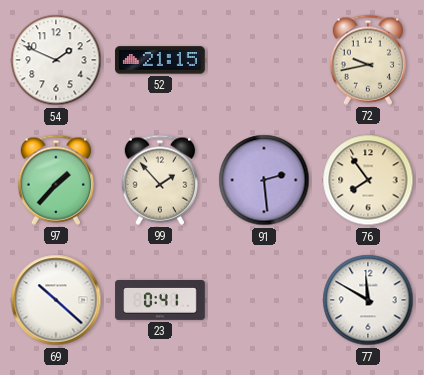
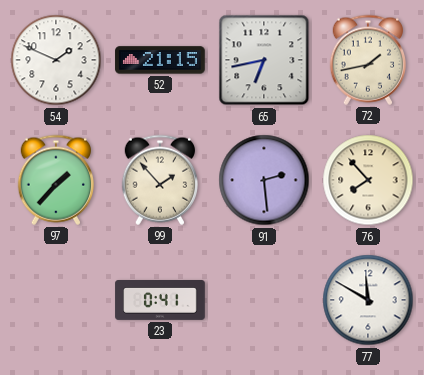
65: none -> 6:43
72: 9:43 -> 1:43
76: 7:54 -> 7:53
69: 10:22 -> none
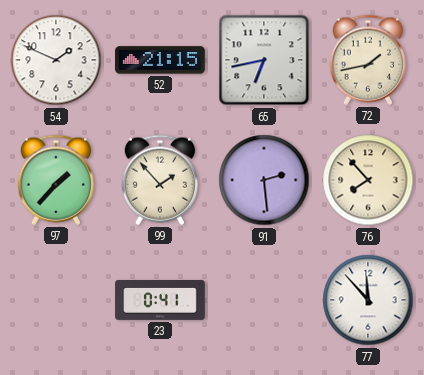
77: 11:50 -> 11:53
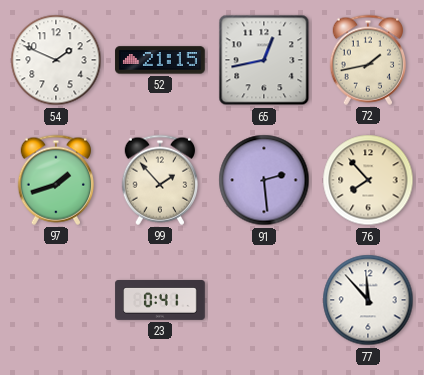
65: 6:43 -> 12:43
97: 1:37 -> 1:42
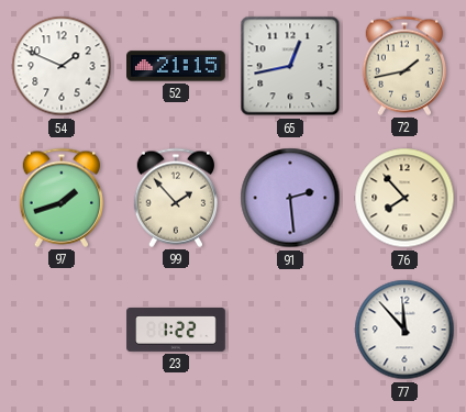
23: 0:41 -> 1:22
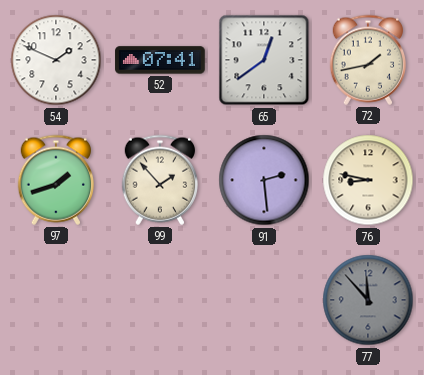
52: 21:15 -> 07:41
65: 12:43 -> 12:39
76: 7:53 -> 8:47
23: 1:22 -> none
77 dial: white -> grey
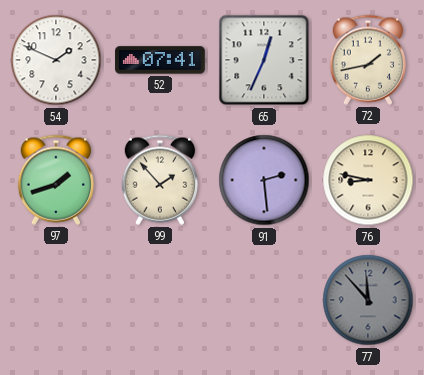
65: 12:39 -> 12:34
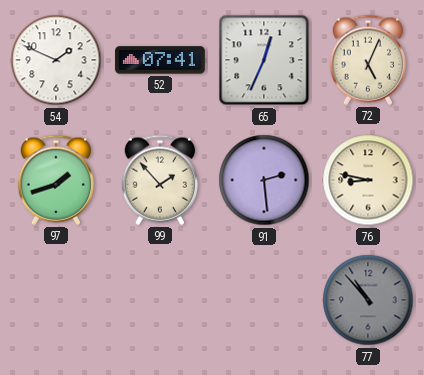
72: 1:43 -> 5:04
77: 11:53 -> 10:53
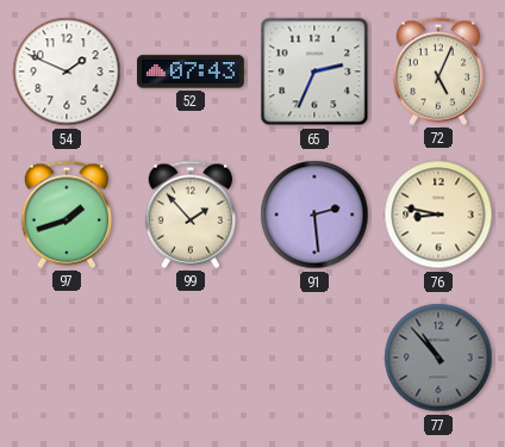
52: 07:41 -> 07:43
65: 12:34 -> 2:34
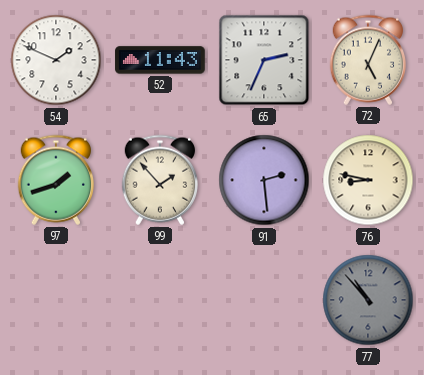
52: 07:43 -> 11:43
